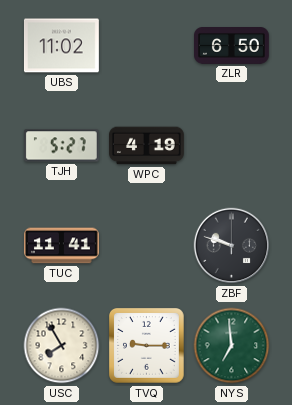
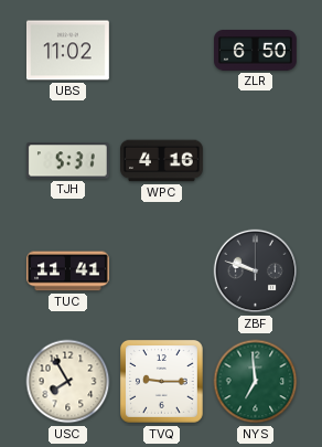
TJH: 5:27 -> 5:31
WPC: 4:19 -> 4:16
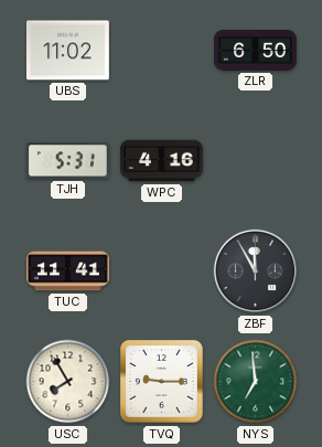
ZBF: 9:48 -> 11:55
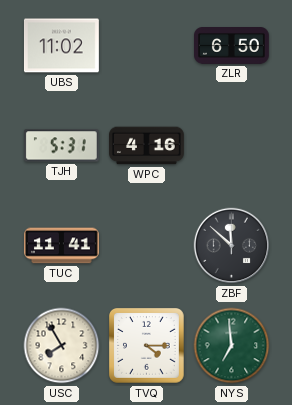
ZBF: 11:55 -> 11:52
TVQ: 9:15 -> 4:15
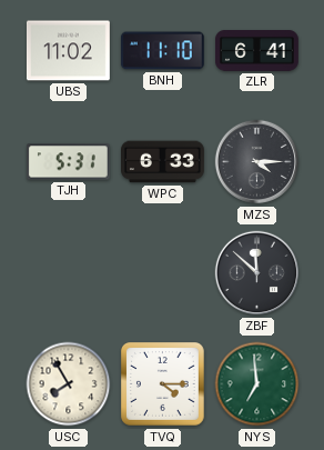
BNH: none -> 11:10
ZLR: 6:50 -> 6:41
WPC: 4:16 -> 6:33
MZS: none -> 4:15
TUC: 11:41 -> none
